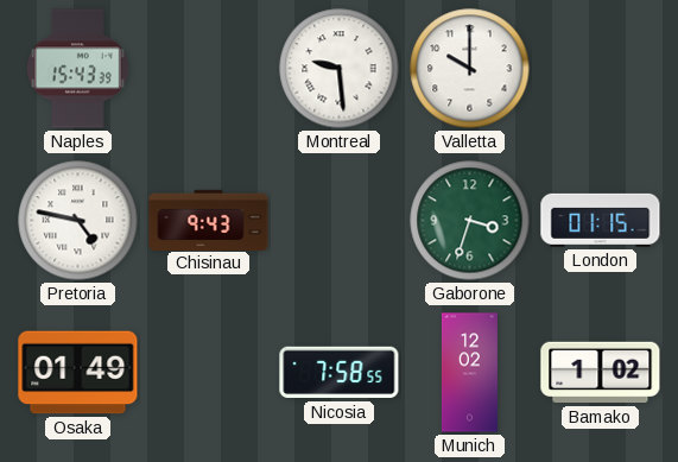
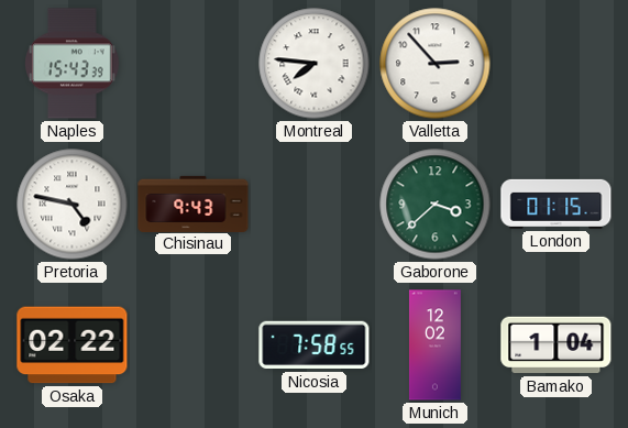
Montreal: 9:29 -> 7:46
Valletta: 10:00 -> 2:53
Gaborone: 3:33 -> 3:38
Osaka: 01:49 -> 02:22
Bamako: 1:02 -> 1:04
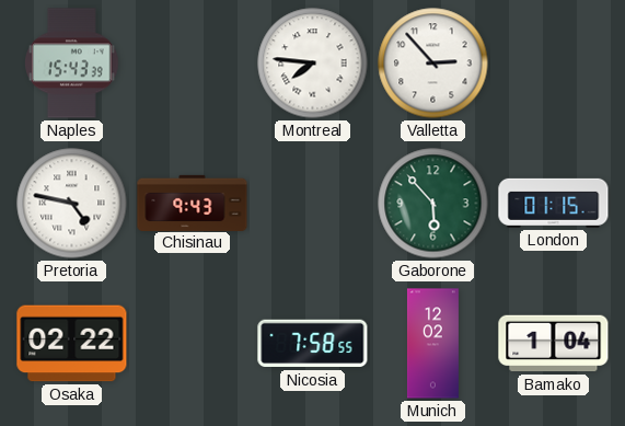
Gaborone: 3:38 -> 5:53
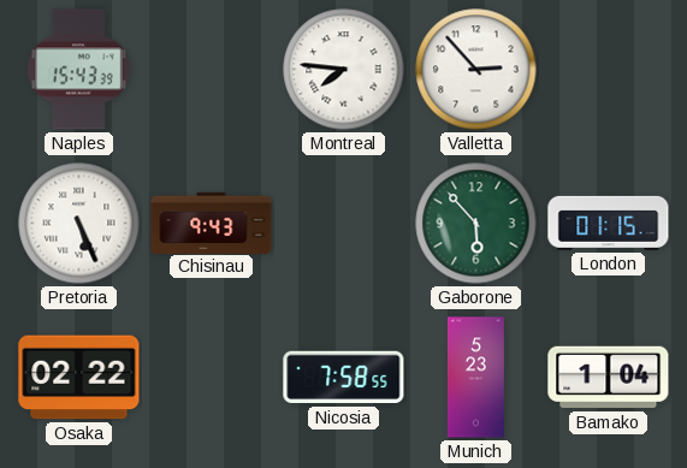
Pretoria: 4:47 -> 5:26
Munich: 12:02 -> 5:23
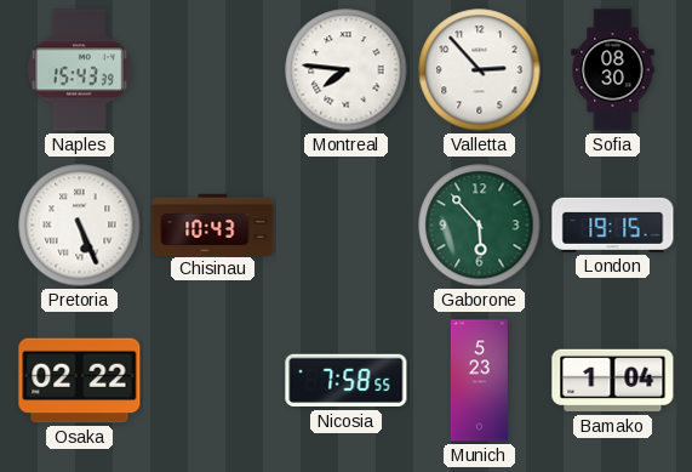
Sofia: none -> 08:30
Chisinau: 9:43 -> 10:43
London: 01:15 -> 19:15
